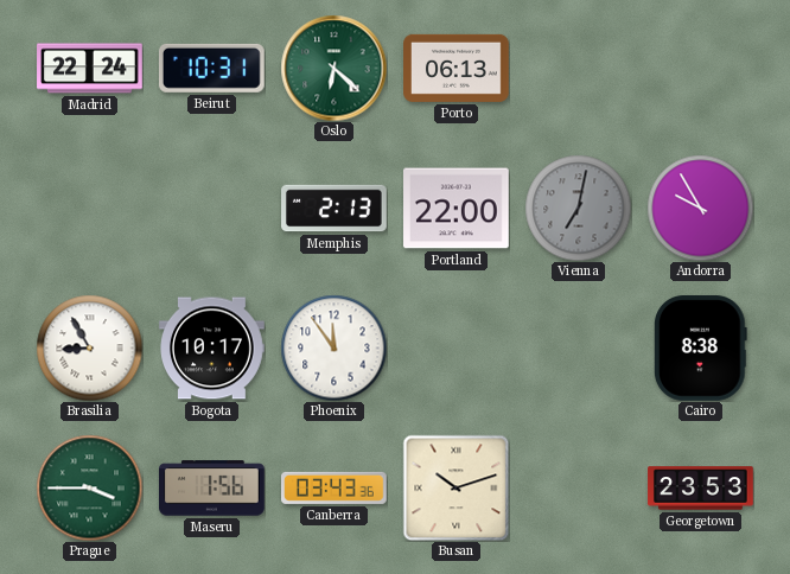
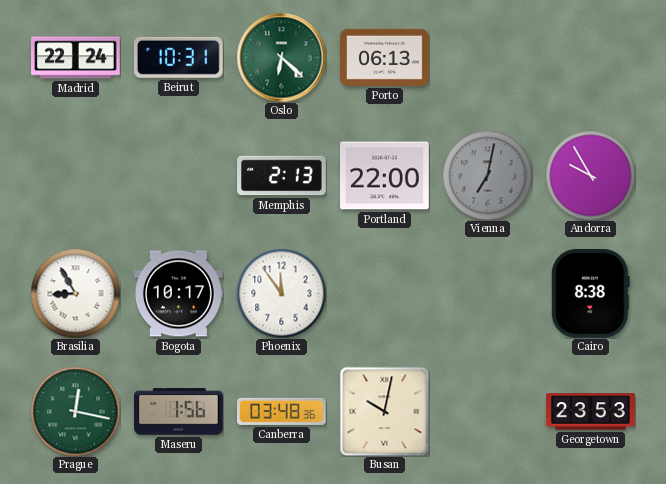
Prague: 3:45 -> 12:17
Canberra: 03:43 -> 03:48
Busan: 10:12 -> 10:02
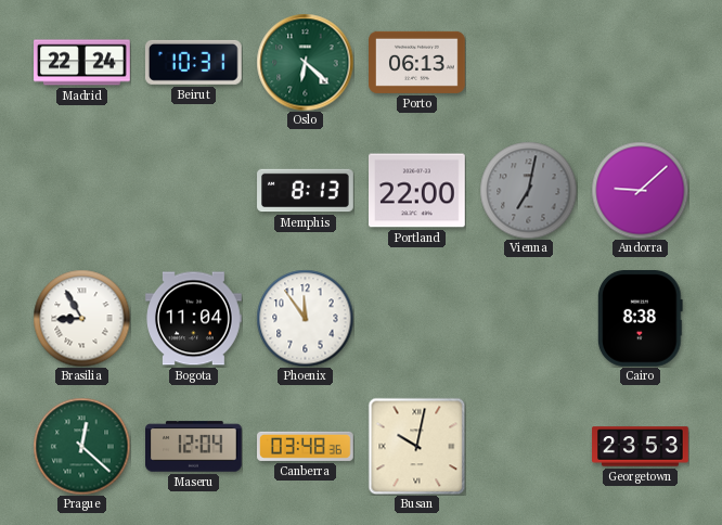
Memphis: 2:13 -> 8:13
Andorra: 9:55 -> 9:08
Bogota: 10:17 -> 11:04
Prague: 12:17 -> 12:22
Maseru: 1:56 -> 12:04
